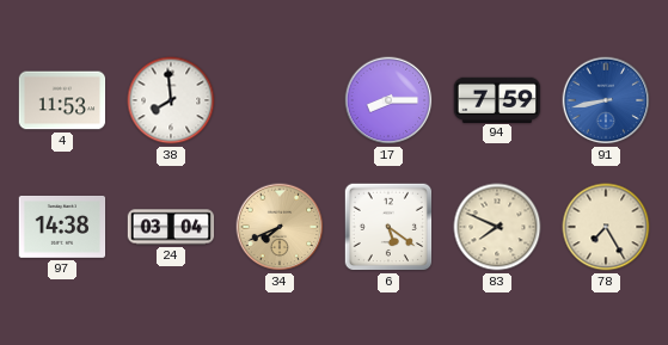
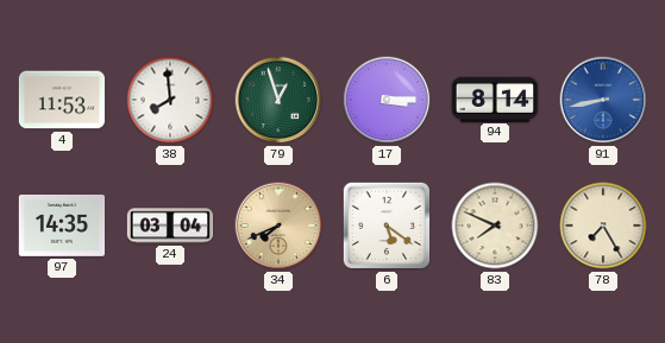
79: none -> 12:57
17: 8:15 -> 3:15
94: 7:59 -> 8:14
97: 14:38 -> 14:35
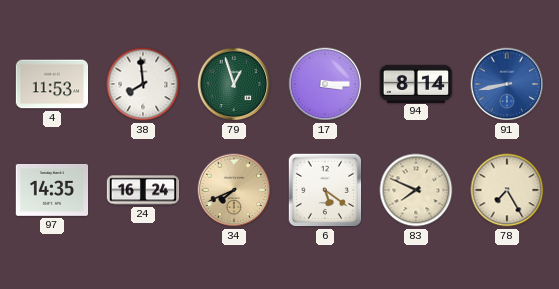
24: 03:04 -> 16:24
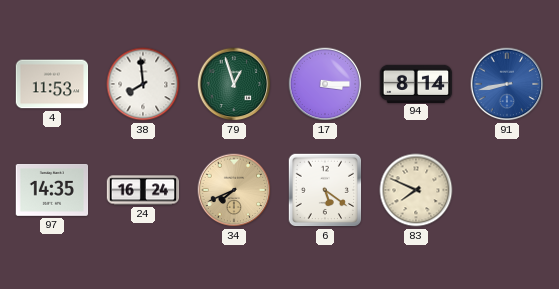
78: 7:25 -> none
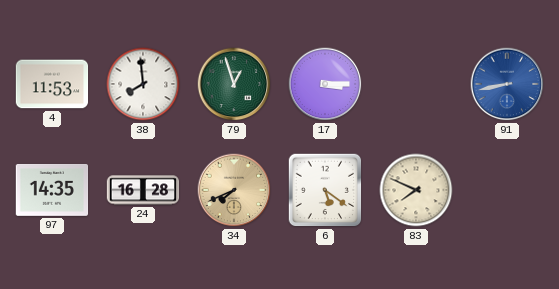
94: 8:14 -> none
24: 16:24 -> 16:28
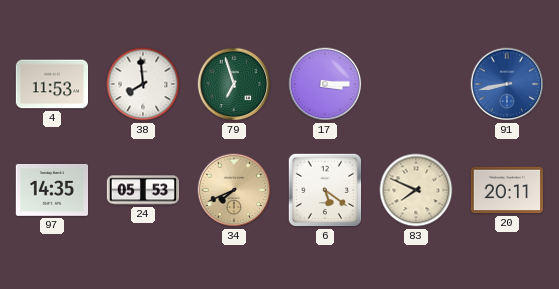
79: 12:57 -> 6:57
24: 16:28 -> 05:53
20: none -> 20:11
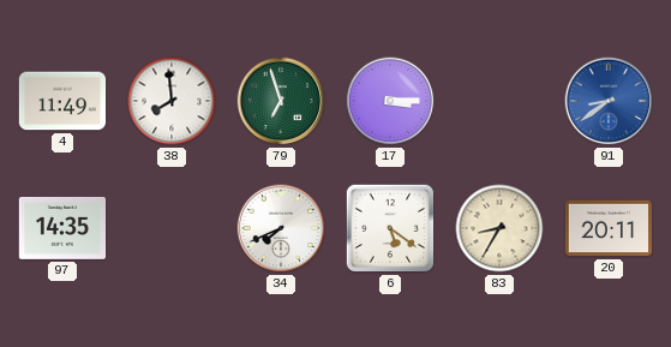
4: 11:53 -> 11:49
91: 8:43 -> 8:39
24: 05:53 -> none
34 dial: champagne -> white
83: 7:49 -> 8:35
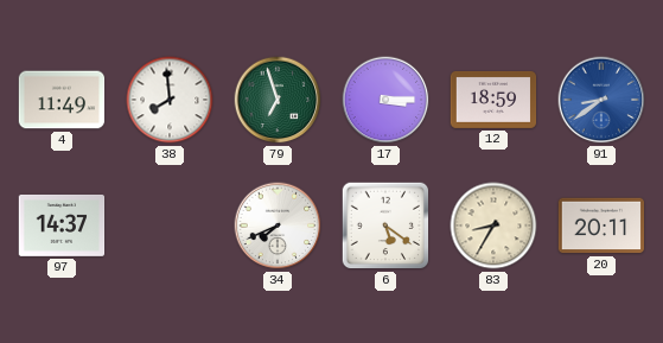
12: none -> 18:59
97: 14:35 -> 14:37
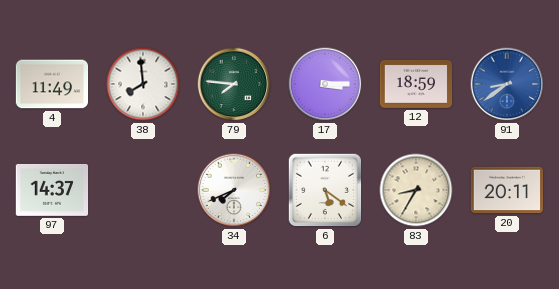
79: 6:57 -> 7:46
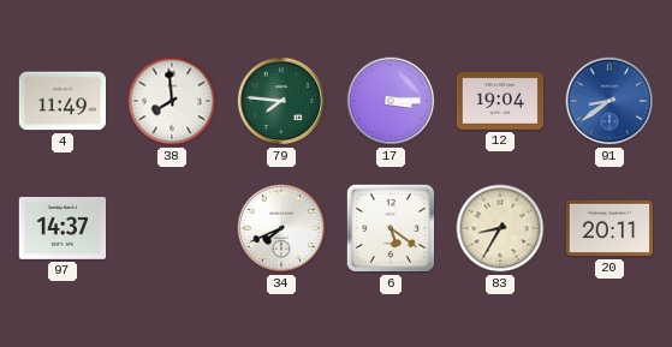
12: 18:59 -> 19:04
